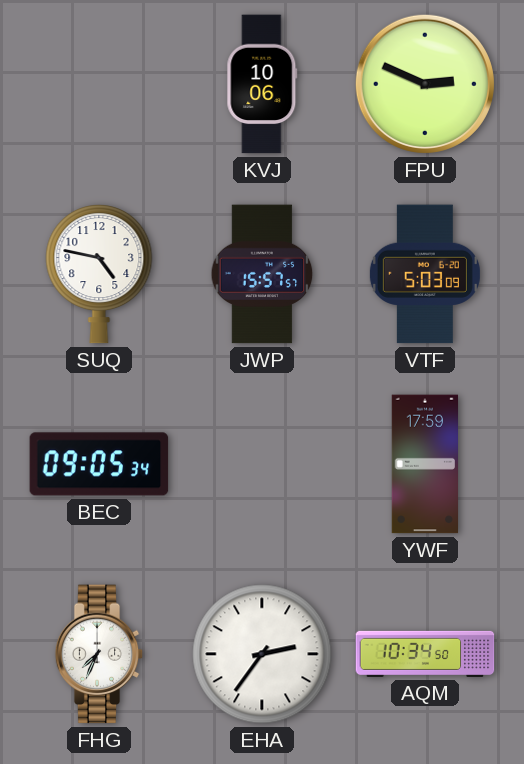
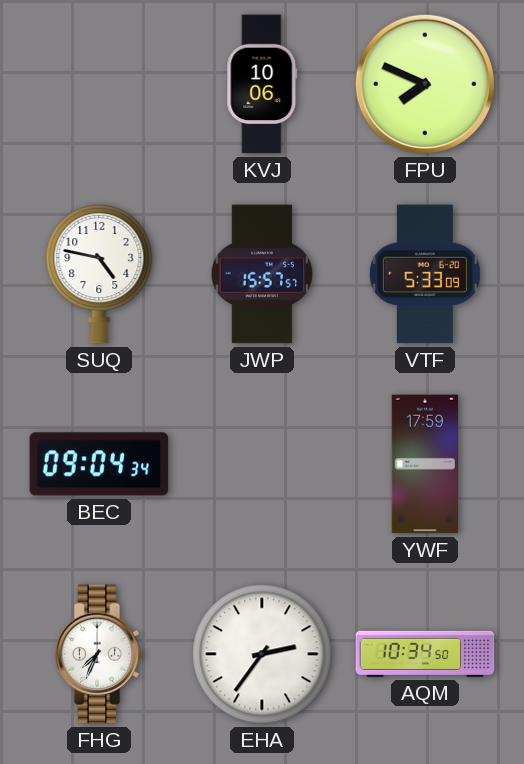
FPU: 2:49 -> 7:49
VTF: 5:03 -> 5:33
BEC: 09:05 -> 09:04
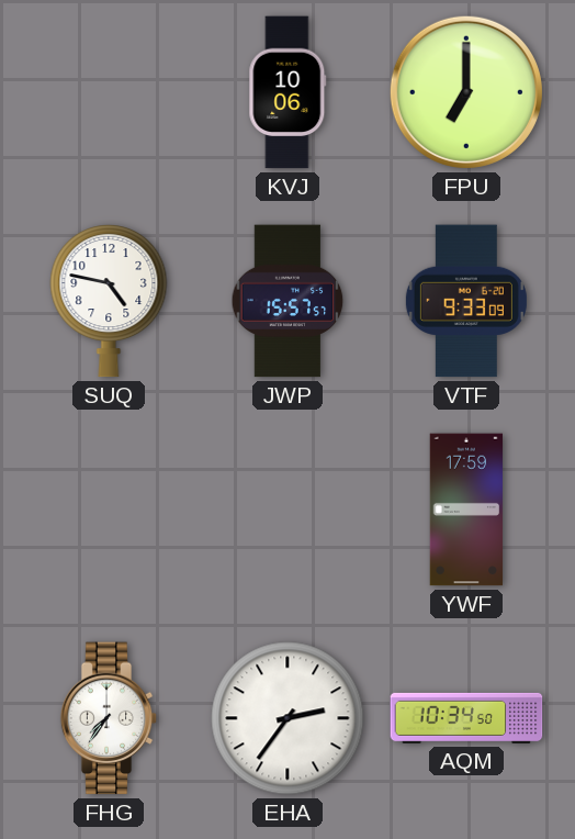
FPU: 7:49 -> 7:00
VTF: 5:33 -> 9:33
BEC: 09:04 -> none
FHG: 7:34 -> 7:36
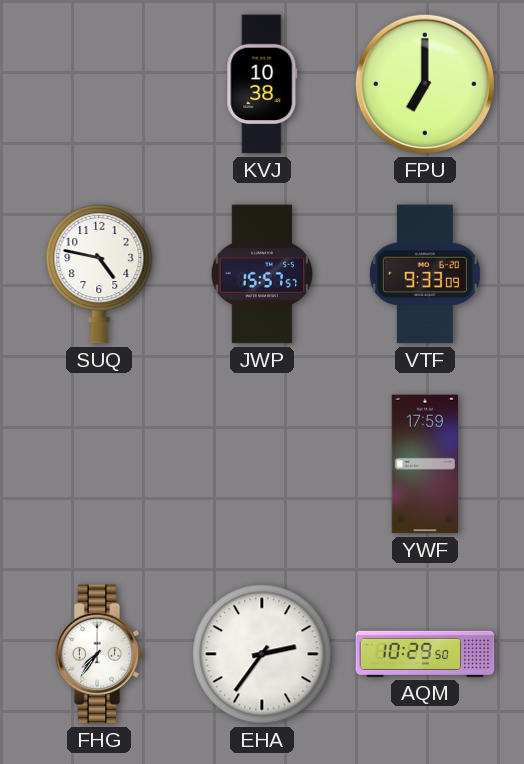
KVJ: 10:06 -> 10:38
AQM: 10:34 -> 10:29
